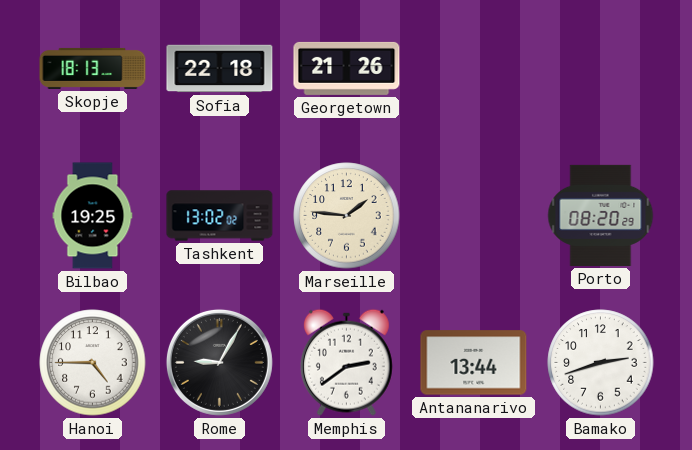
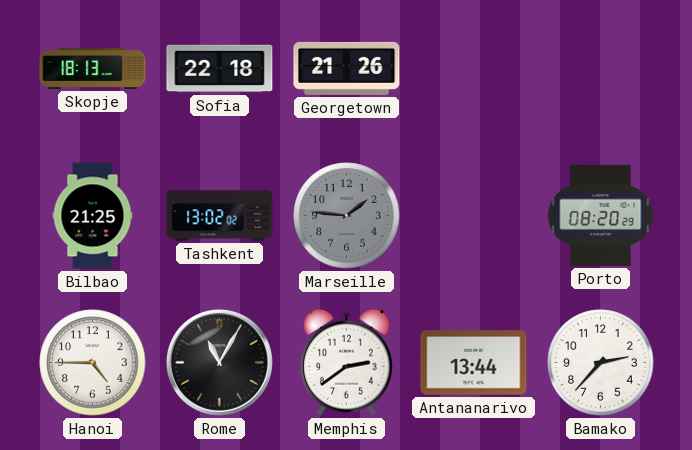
Bilbao: 19:25 -> 21:25
Marseille dial: cream -> grey
Rome: 9:05 -> 11:05
Bamako: 2:42 -> 2:37
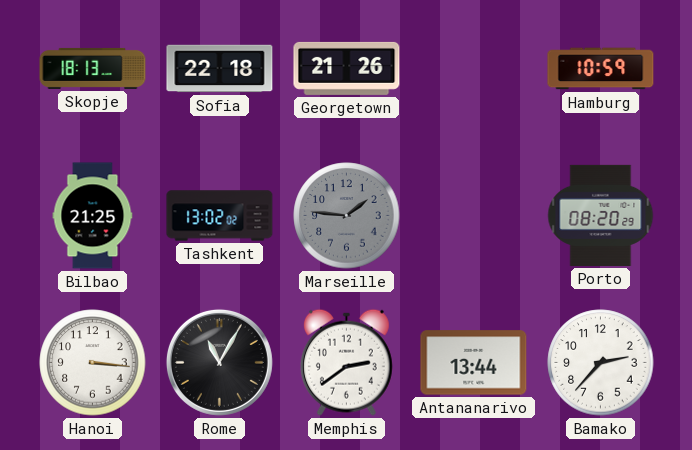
Hamburg: none -> 10:59
Hanoi: 4:45 -> 3:16
